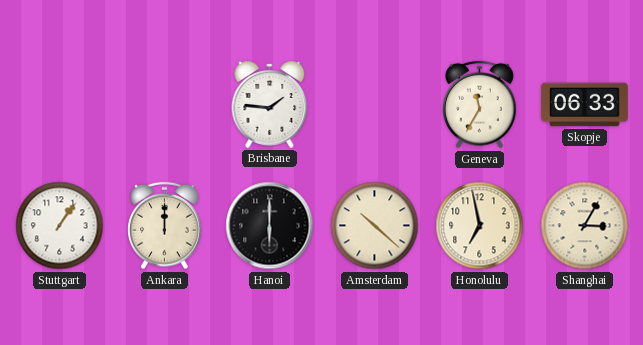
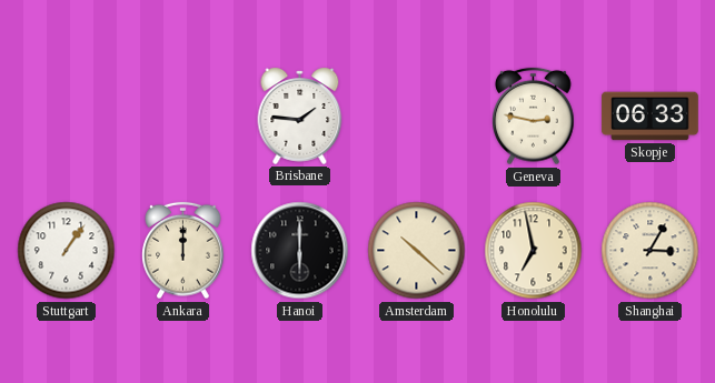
Geneva: 11:35 -> 2:47
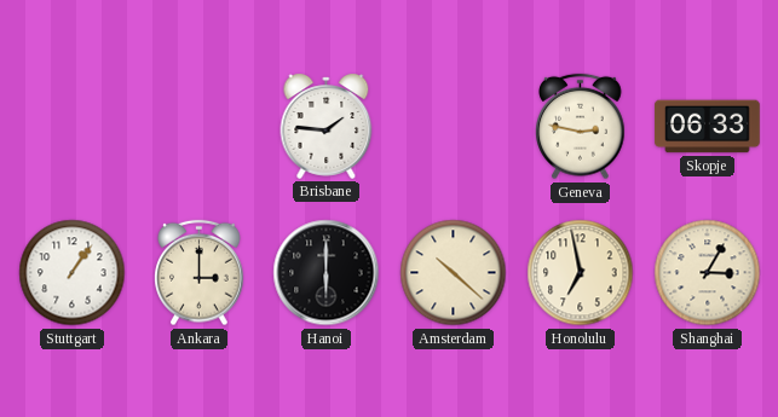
Ankara: 12:00 -> 3:00
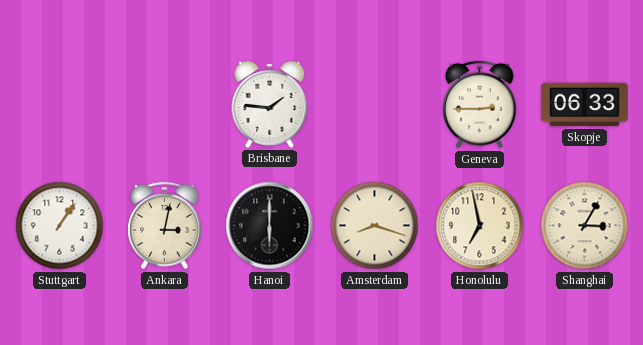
Geneva: 2:47 -> 2:45
Ankara: 3:00 -> 3:02
Amsterdam: 10:22 -> 8:18
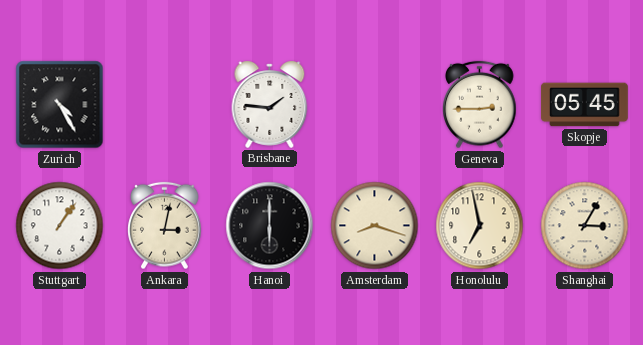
Zurich: none -> 4:25
Skopje: 06:33 -> 05:45
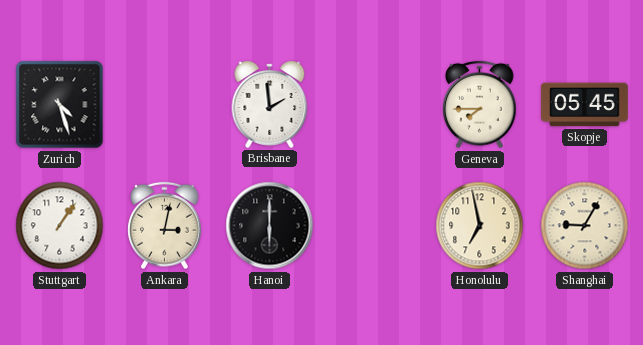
Zurich: 4:25 -> 4:27
Brisbane: 1:46 -> 1:59
Geneva: 2:45 -> 7:45
Amsterdam: 8:18 -> none
Shanghai: 3:05 -> 9:05
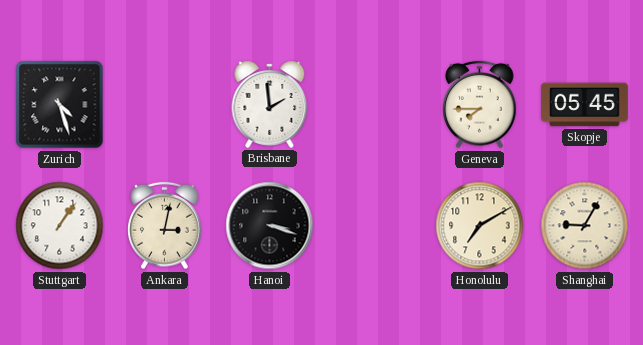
Hanoi: 6:00 -> 3:18
Honolulu: 6:58 -> 7:10
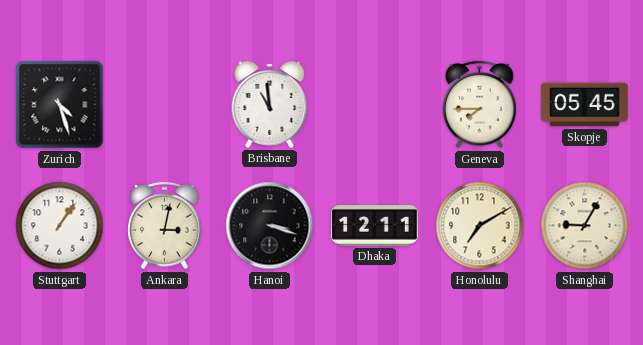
Brisbane: 1:59 -> 10:59
Dhaka: none -> 12:11
